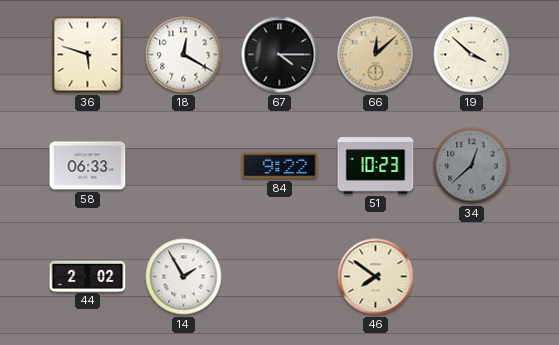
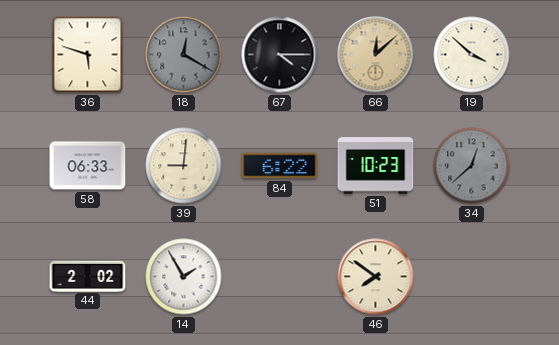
18 dial: white -> grey
39: none -> 9:01
84: 9:22 -> 6:22
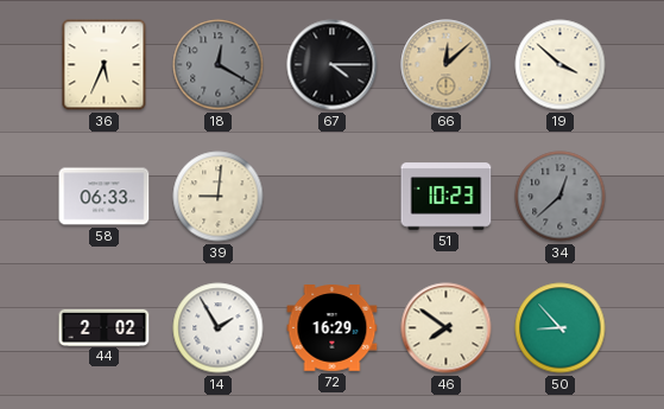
36: 5:48 -> 5:34
84: 6:22 -> none
72: none -> 16:29
50: none -> 8:53
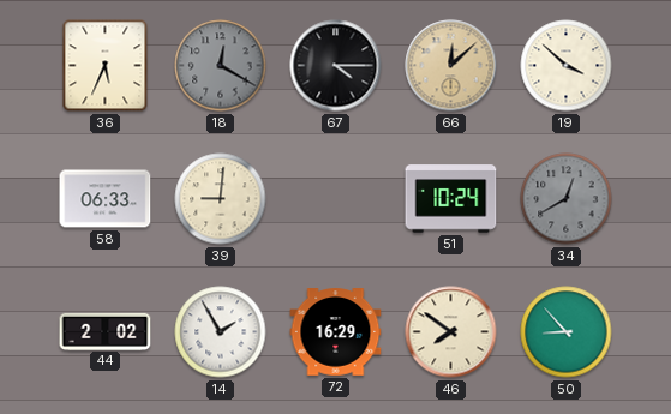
51: 10:23 -> 10:24
34: 12:38 -> 12:40
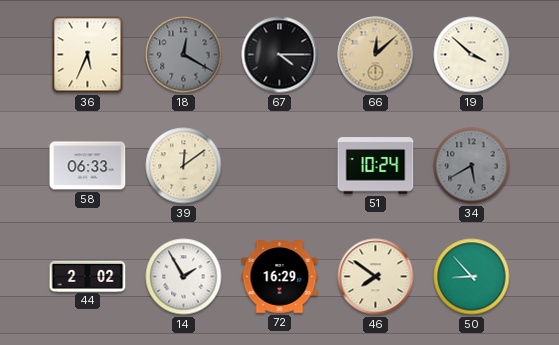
39: 9:01 -> 12:09
34: 12:40 -> 5:40
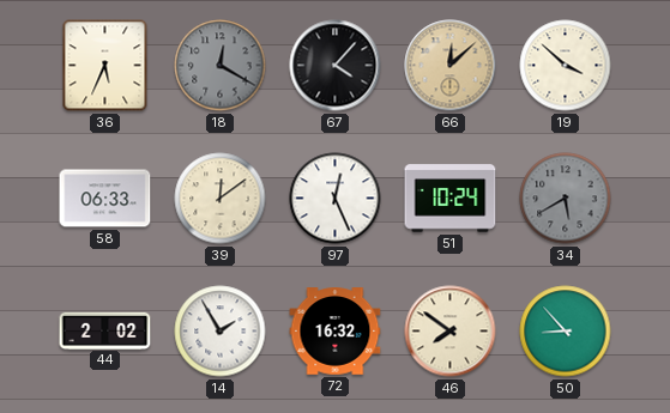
67: 4:15 -> 4:07
97: none -> 12:26
72: 16:29 -> 16:32
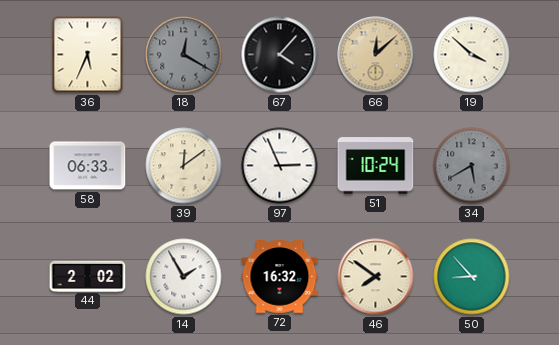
97: 12:26 -> 2:56
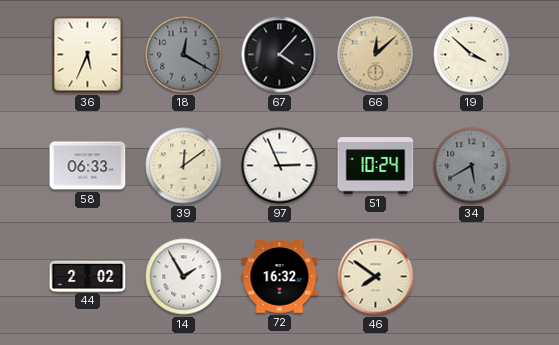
50: 8:53 -> none
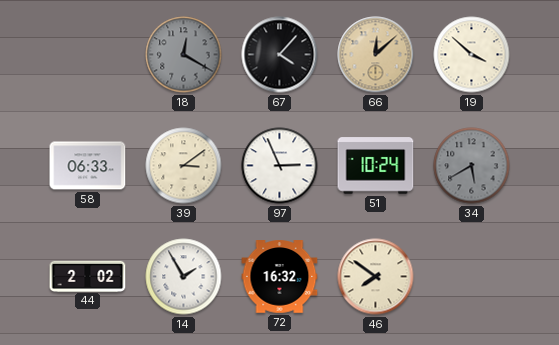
36: 5:34 -> none
39: 12:09 -> 3:09
